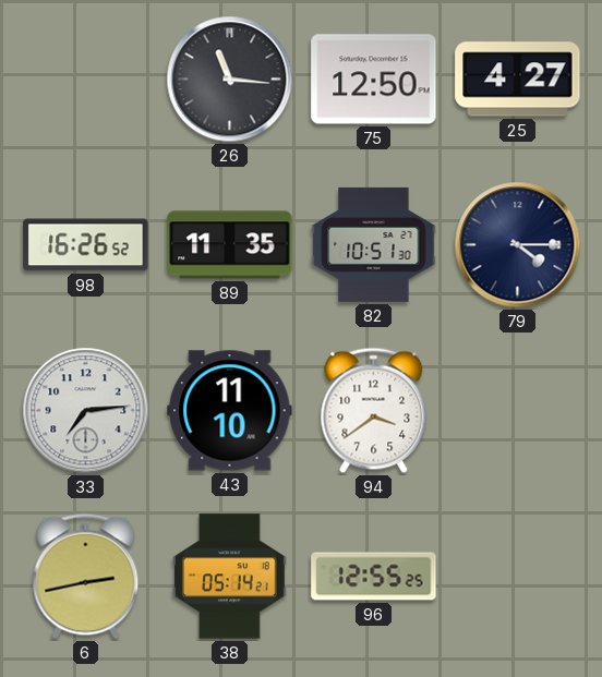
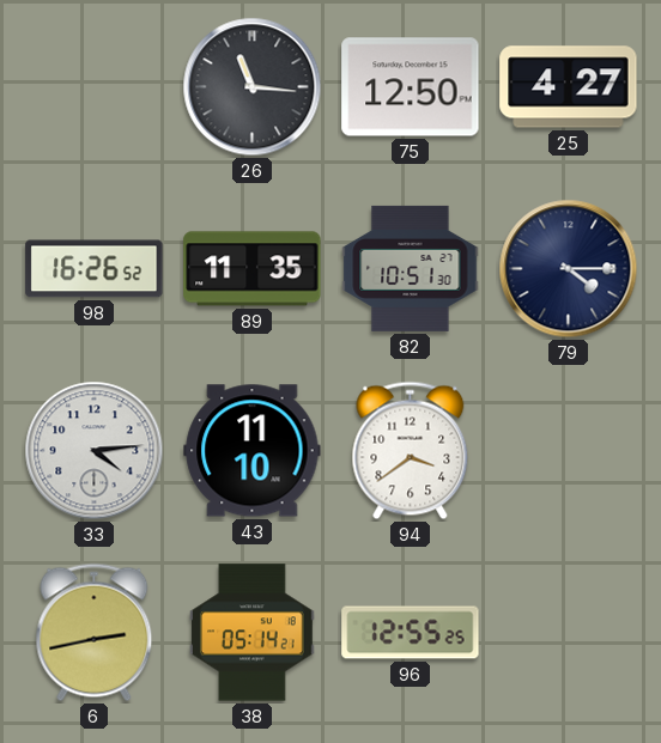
33: 7:14 -> 4:14
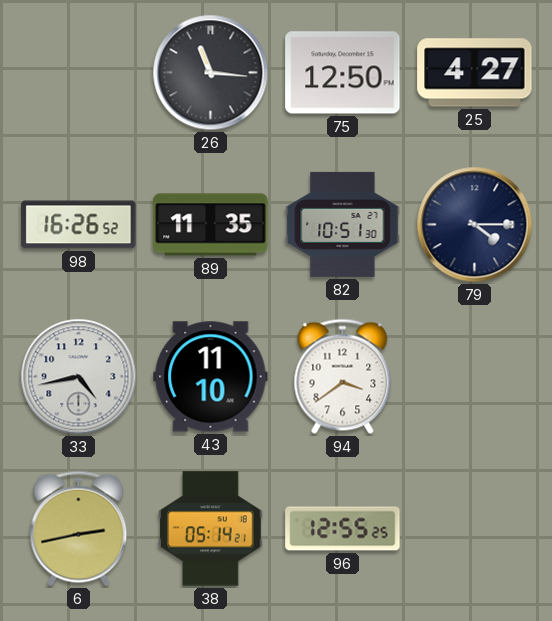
33: 4:14 -> 4:43
